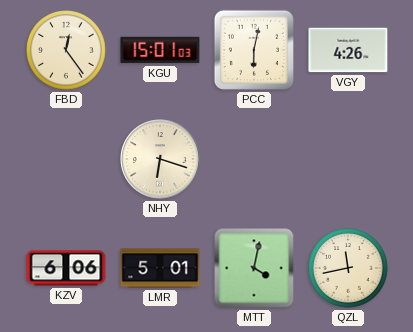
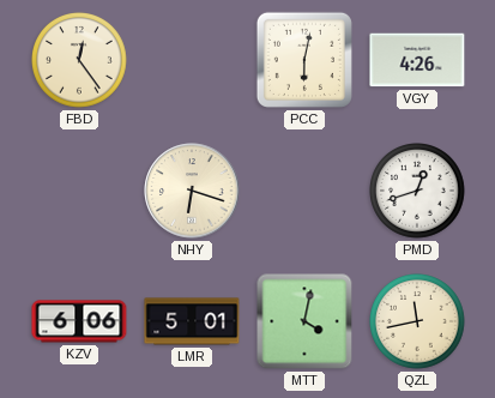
KGU: 15:01 -> none
PMD: none -> 12:42
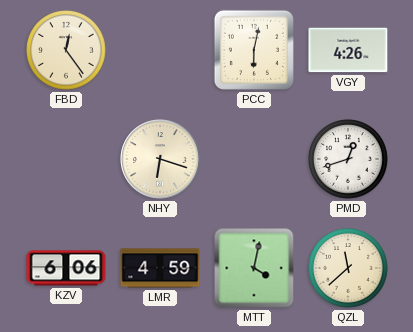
LMR: 5:01 -> 4:59
QZL: 11:43 -> 11:38
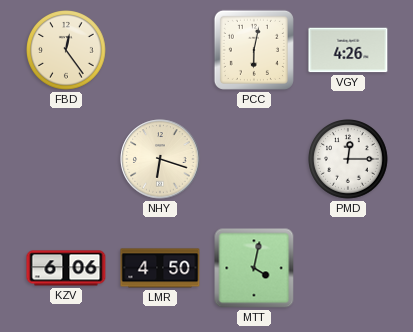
PMD: 12:42 -> 12:15
LMR: 4:59 -> 4:50
QZL: 11:38 -> none
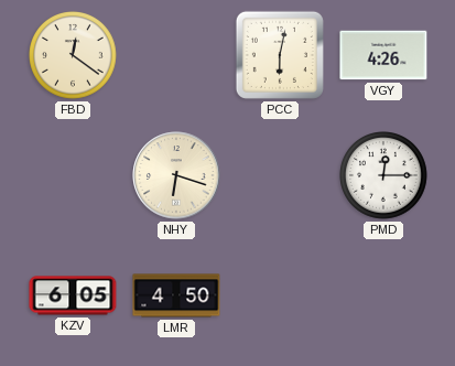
FBD: 12:24 -> 12:21
KZV: 6:06 -> 6:05
MTT: 4:02 -> none
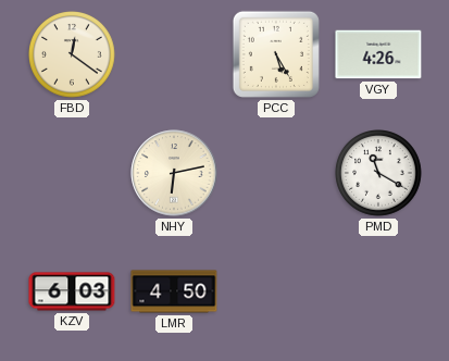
PCC: 6:02 -> 5:25
NHY: 6:18 -> 6:13
PMD: 12:15 -> 11:20
KZV: 6:05 -> 6:03
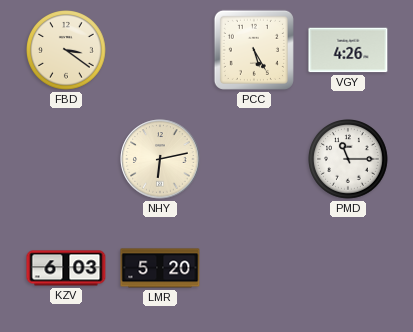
FBD: 12:21 -> 3:21
PMD: 11:20 -> 11:15
LMR: 4:50 -> 5:20
